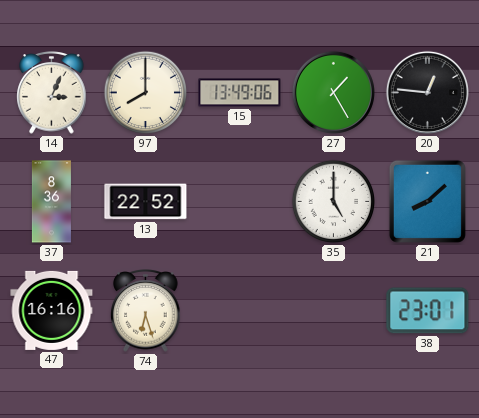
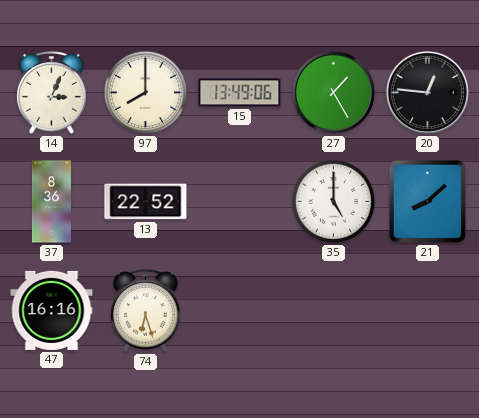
38: 23:01 -> none
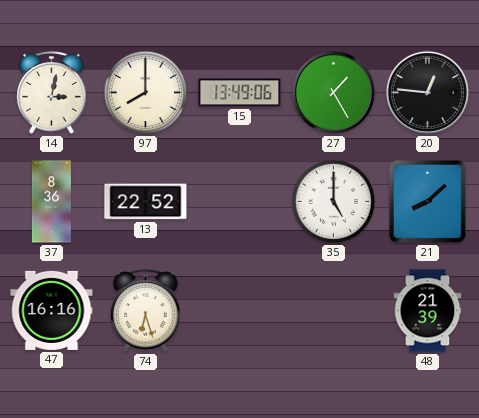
14: 3:04 -> 3:02
48: none -> 21:39
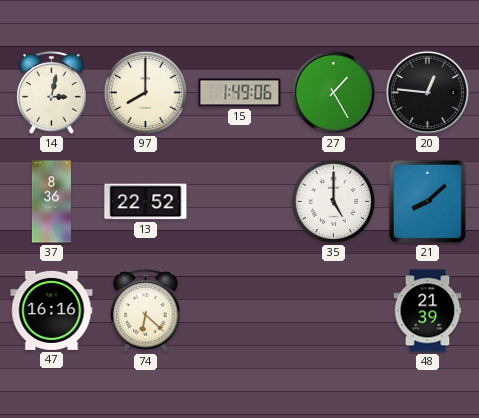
15: 13:49 -> 1:49
74: 6:27 -> 6:22
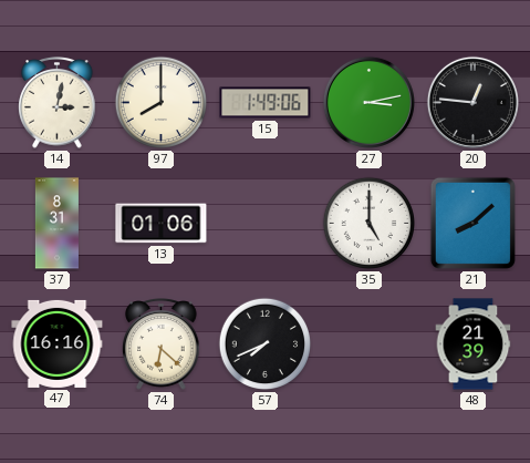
27: 1:25 -> 3:13
37: 8:36 -> 8:31
13: 22:52 -> 01:06
57: none -> 7:41
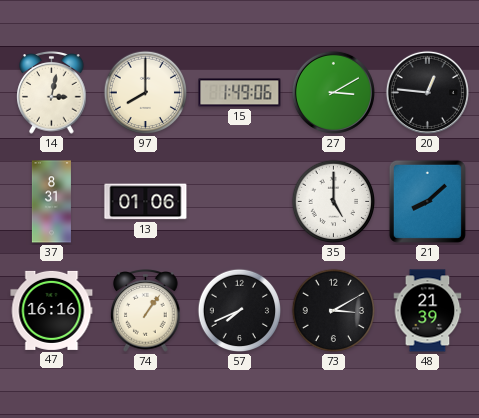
27: 3:13 -> 3:10
74: 6:22 -> 1:06
73: none -> 3:10
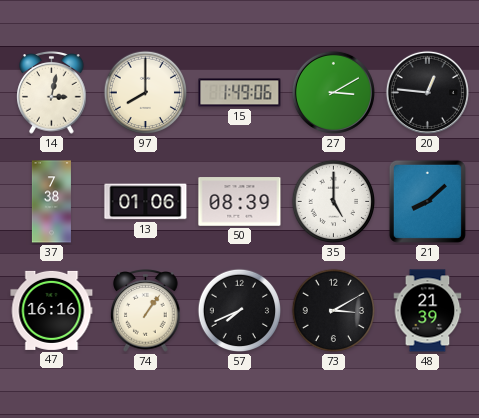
37: 8:31 -> 7:38
50: none -> 08:39
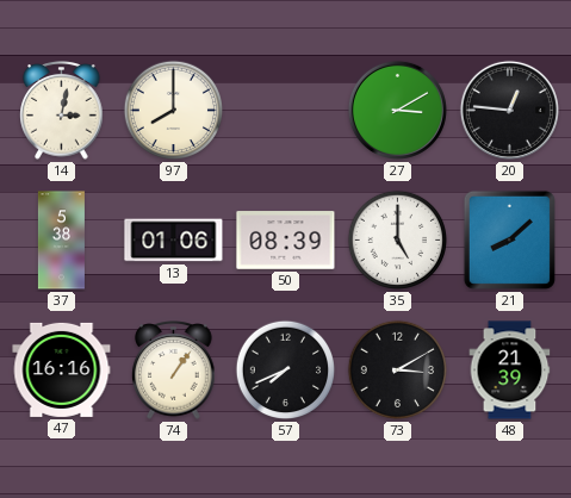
15: 1:49 -> none
37: 7:38 -> 5:38
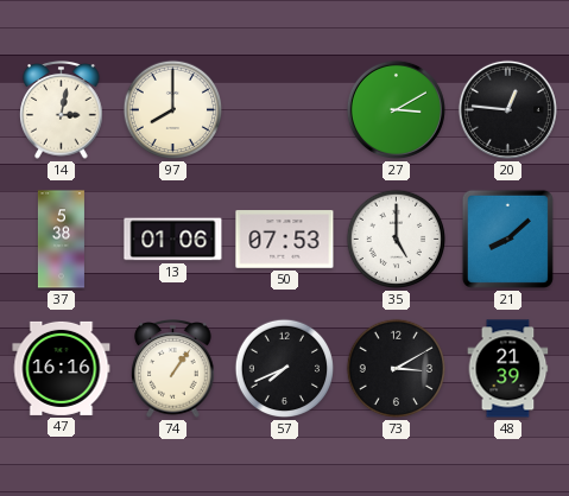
50: 08:39 -> 07:53
